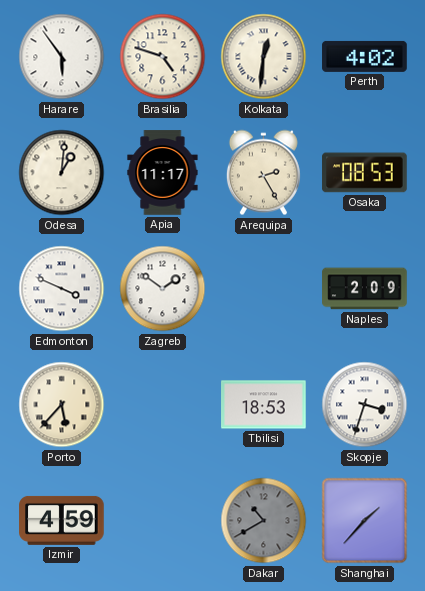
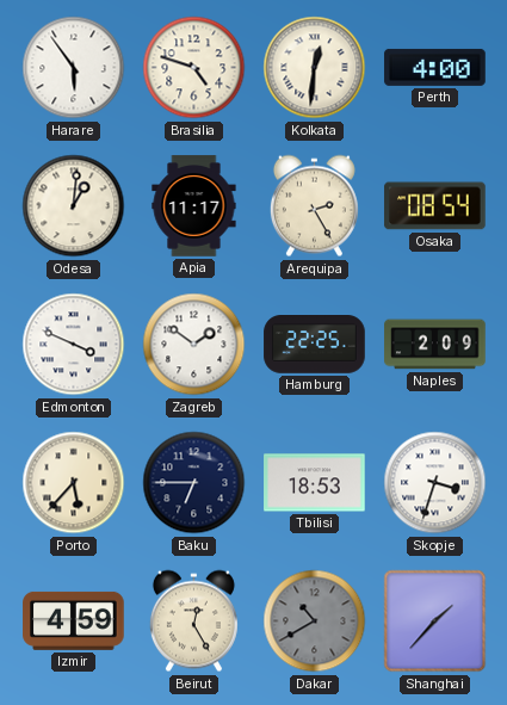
Perth: 4:02 -> 4:00
Osaka: 08:53 -> 08:54
Hamburg: none -> 22:25
Baku: none -> 6:45
Beirut: none -> 12:25
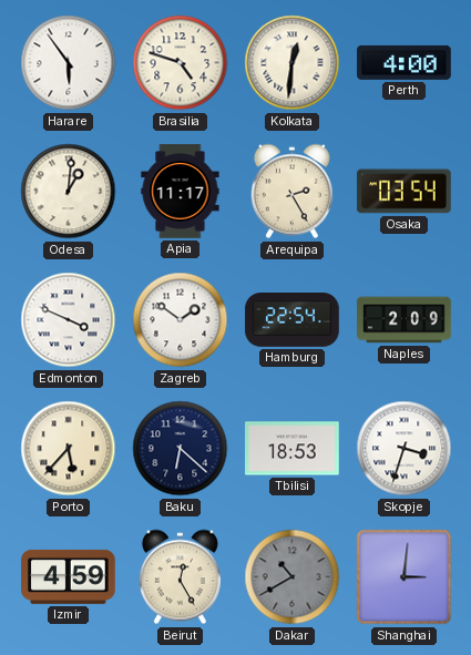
Osaka: 08:54 -> 03:54
Hamburg: 22:25 -> 22:54
Baku: 6:45 -> 6:22
Shanghai: 1:37 -> 3:01
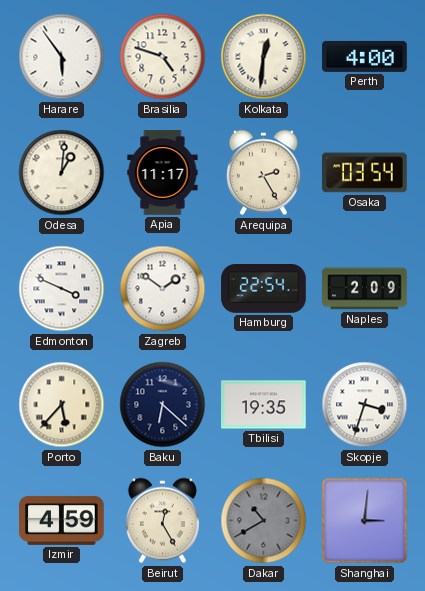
Tbilisi: 18:53 -> 19:35
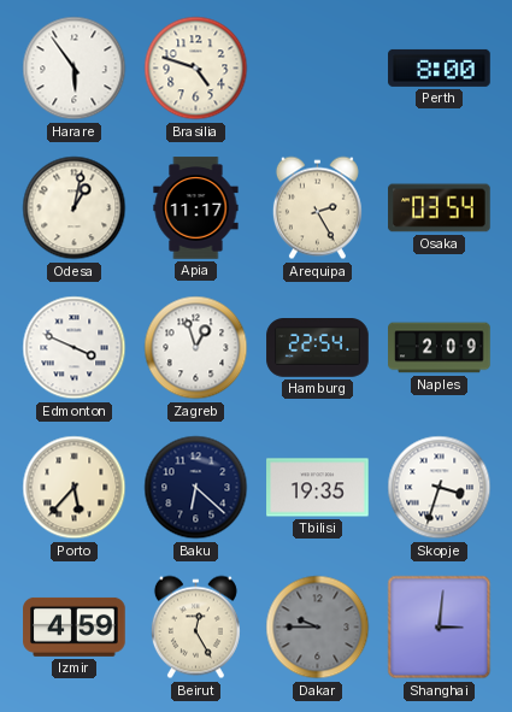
Kolkata: 12:31 -> none
Perth: 4:00 -> 8:00
Odesa: 1:01 -> 1:02
Zagreb: 1:51 -> 12:57
Dakar: 10:40 -> 9:45
